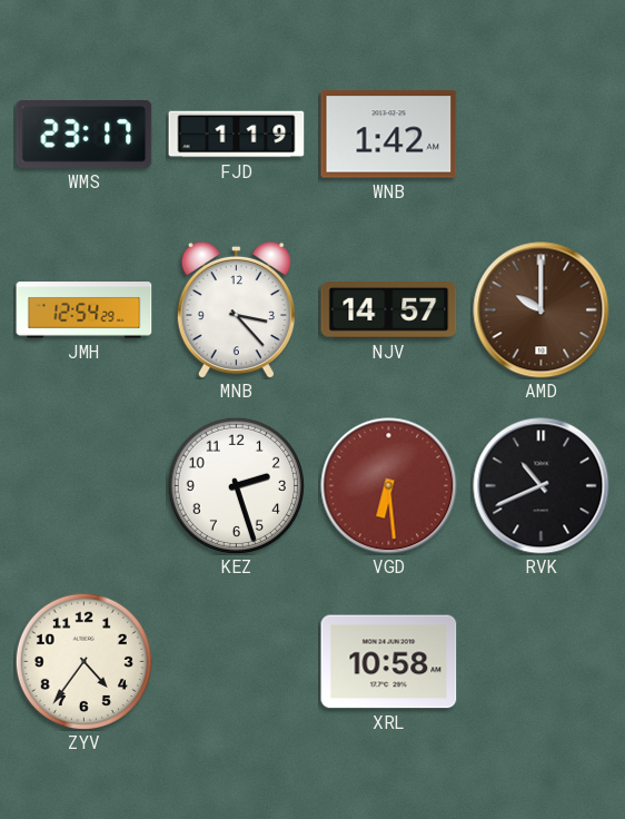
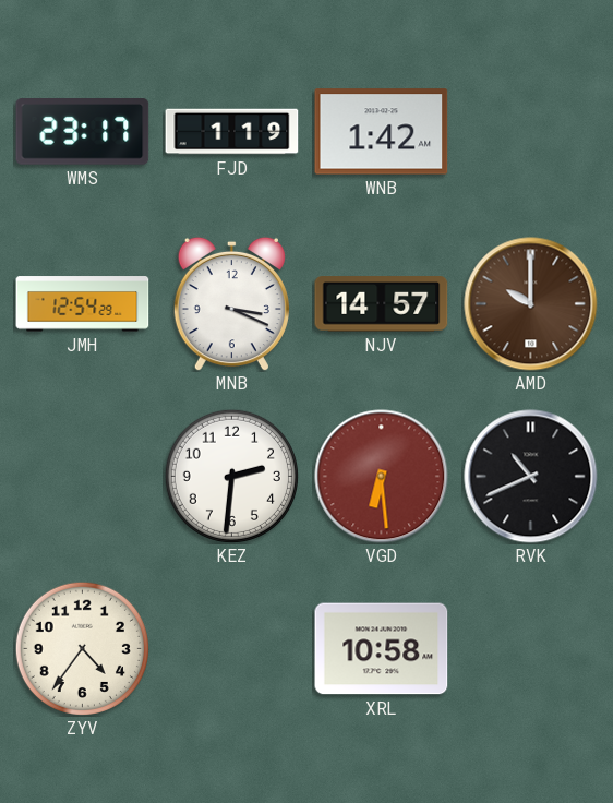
MNB: 3:23 -> 3:19
KEZ: 2:27 -> 2:31
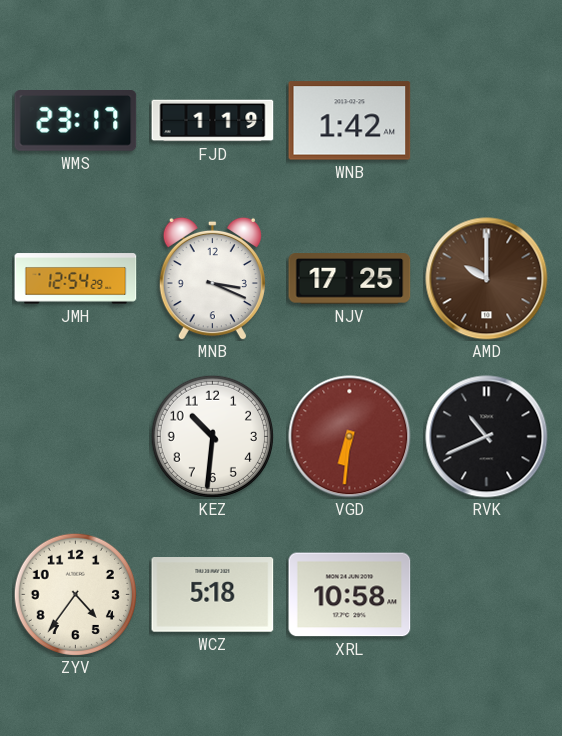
NJV: 14:57 -> 17:25
KEZ: 2:31 -> 10:31
VGD: 6:29 -> 6:31
WCZ: none -> 5:18
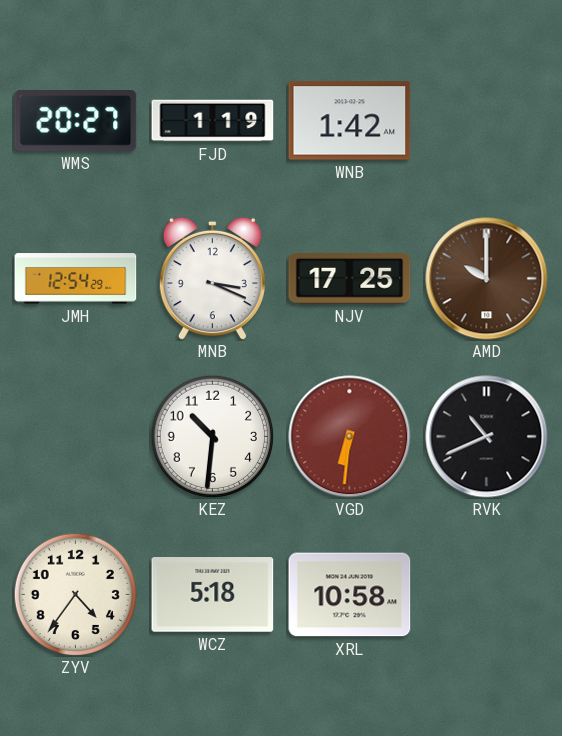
WMS: 23:17 -> 20:27
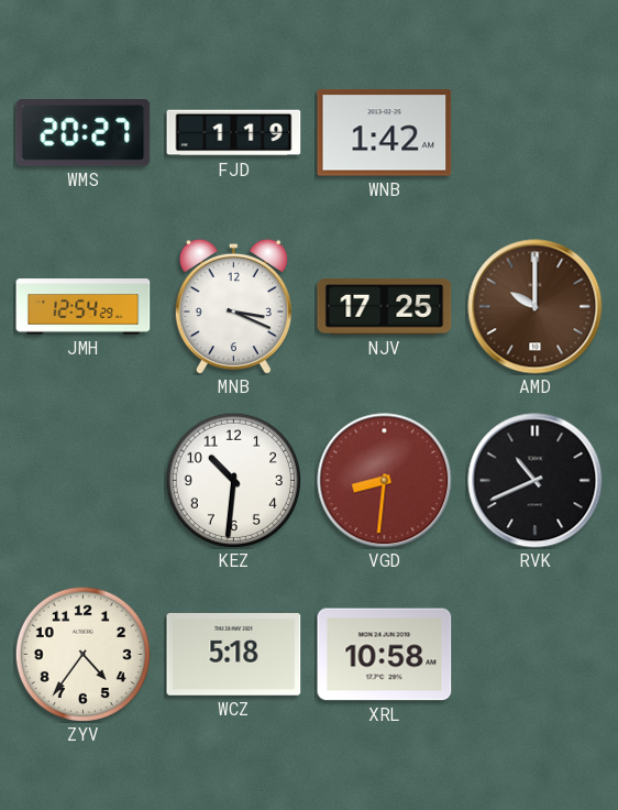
VGD: 6:31 -> 8:31
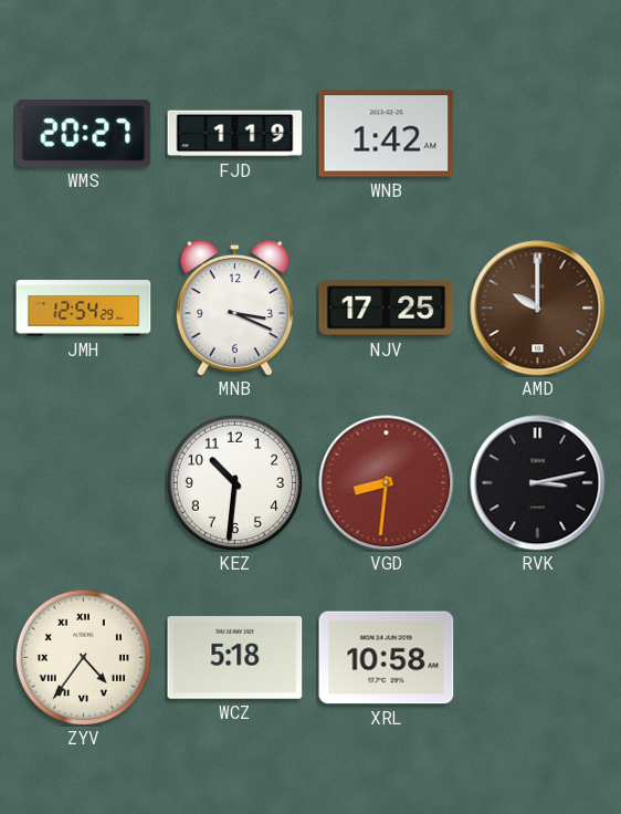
RVK: 10:41 -> 3:13
ZYV numerals: Arabic -> Roman
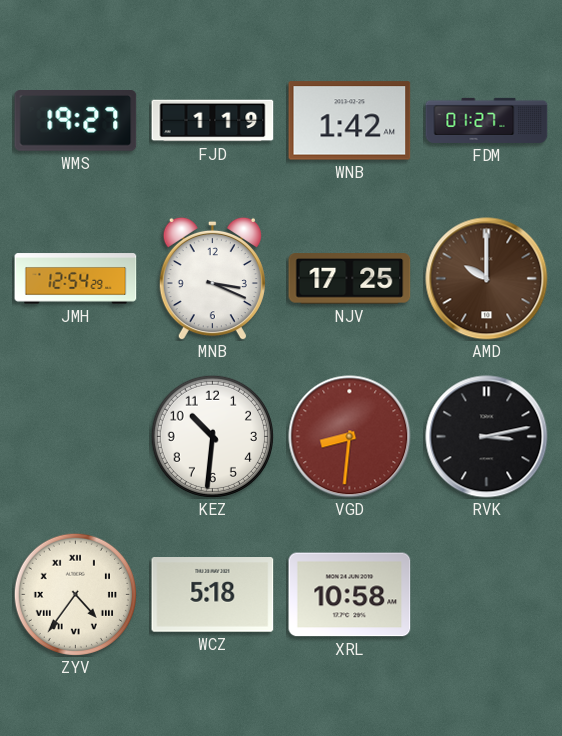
WMS: 20:27 -> 19:27
FDM: none -> 01:27
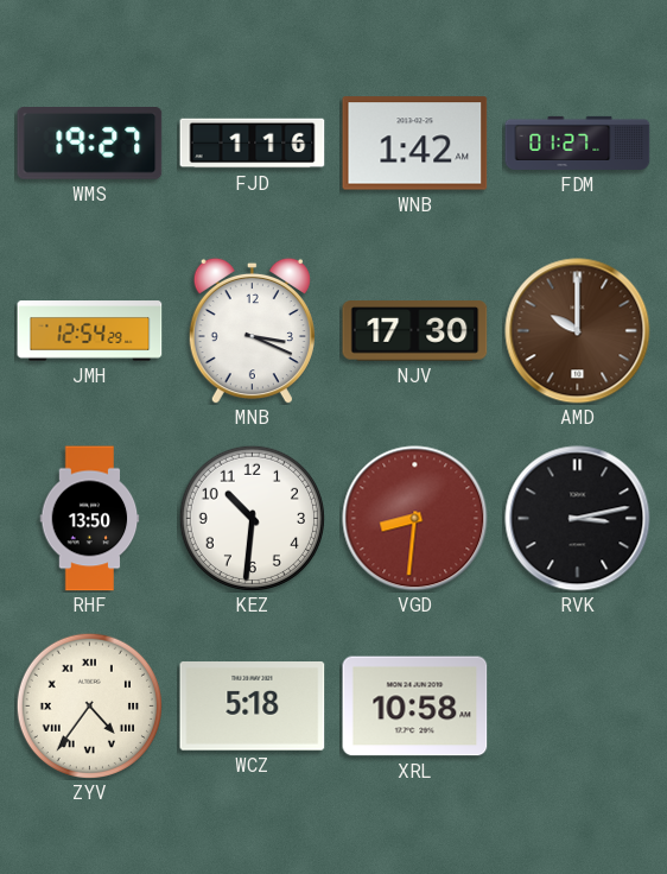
FJD: 1:19 -> 1:16
NJV: 17:25 -> 17:30
RHF: none -> 13:50
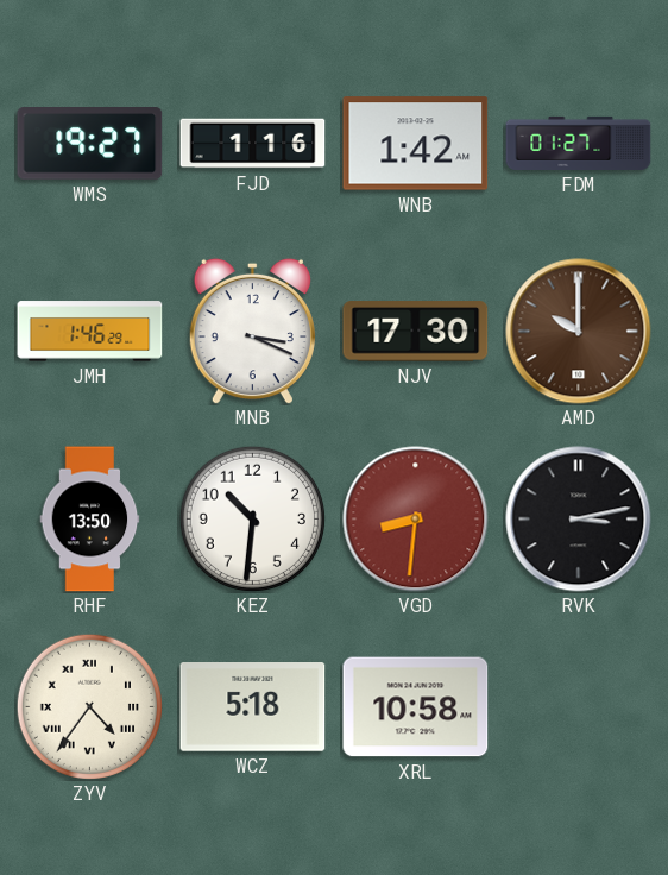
JMH: 12:54 -> 1:46
